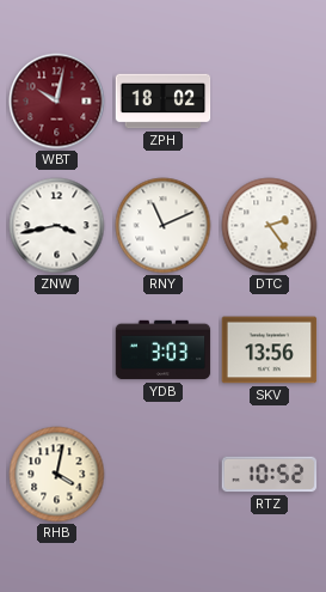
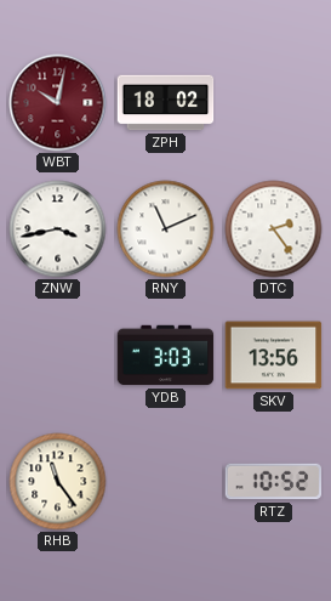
RHB: 4:02 -> 11:24
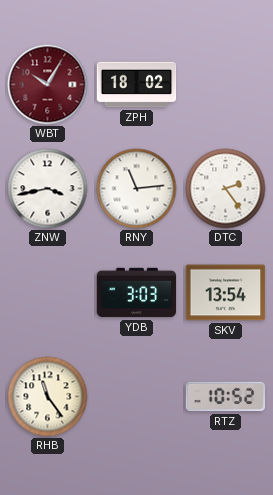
WBT: 10:02 -> 10:05
RNY: 11:11 -> 11:14
SKV: 13:56 -> 13:54
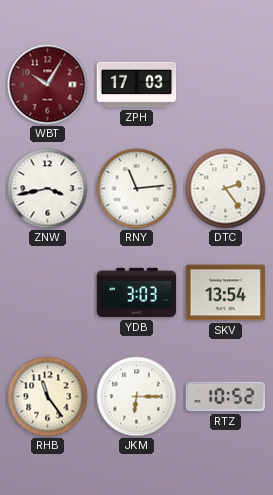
ZPH: 18:02 -> 17:03
JKM: none -> 6:15
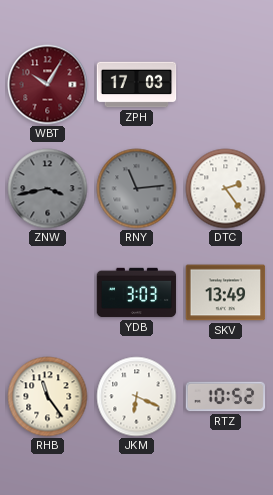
ZNW dial: white -> grey
RNY dial: white -> grey
SKV: 13:54 -> 13:49
JKM: 6:15 -> 6:19
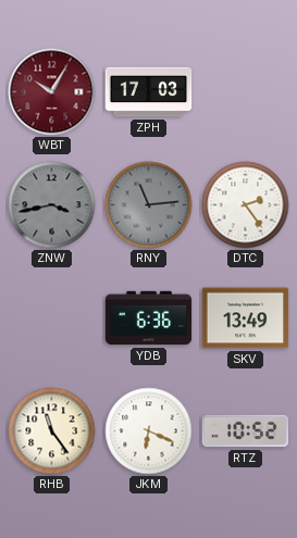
YDB: 3:03 -> 6:36
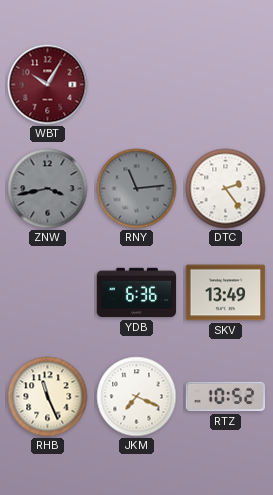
ZPH: 17:03 -> none
RHB: 11:24 -> 11:26
JKM: 6:19 -> 7:19
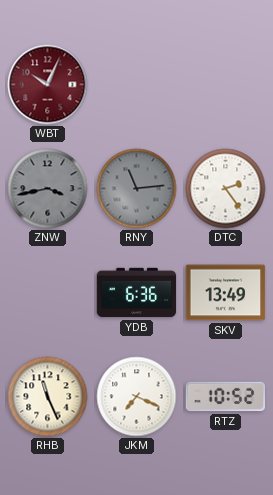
WBT: 10:05 -> 10:04
